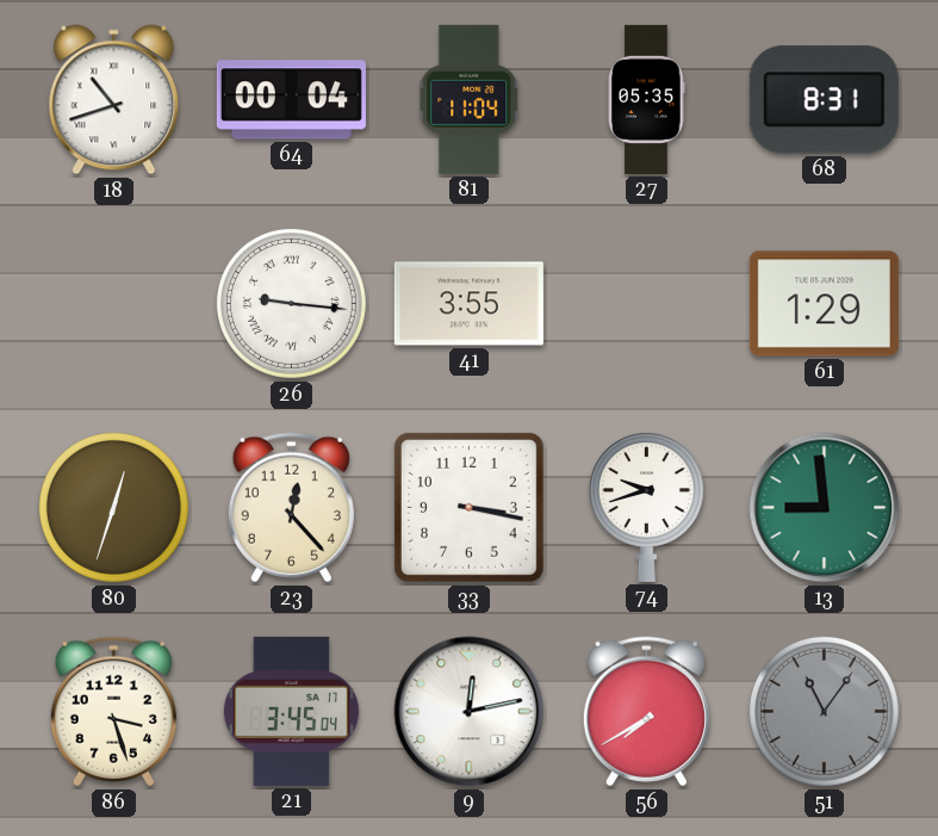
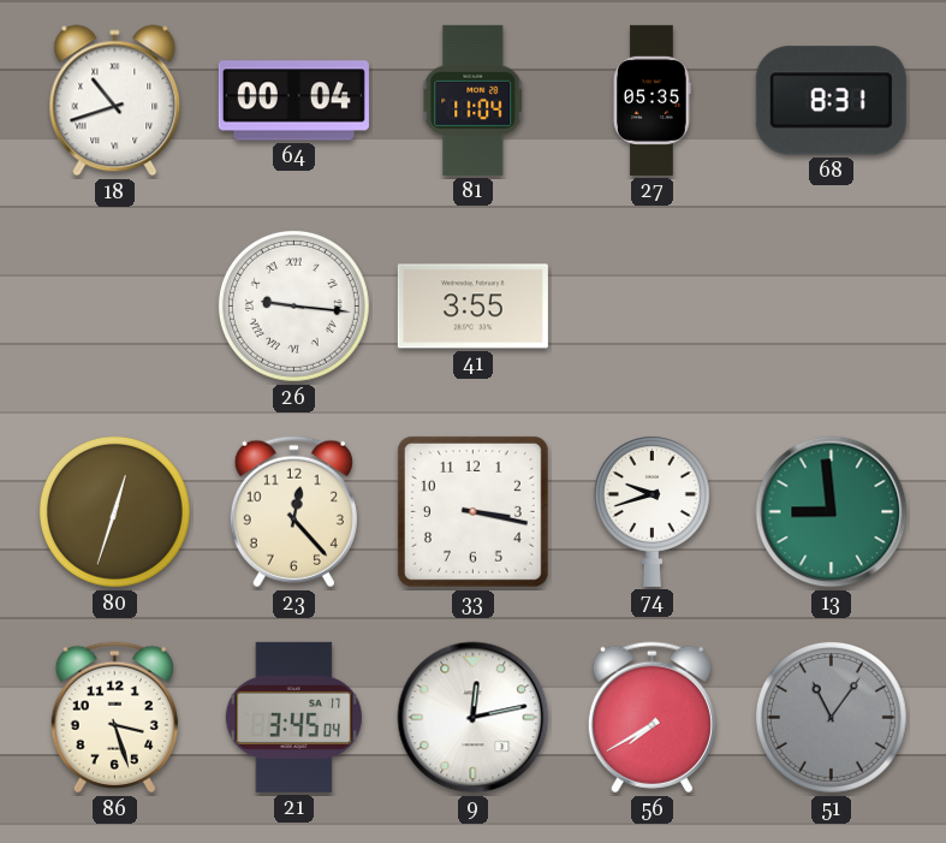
61: 1:29 -> none
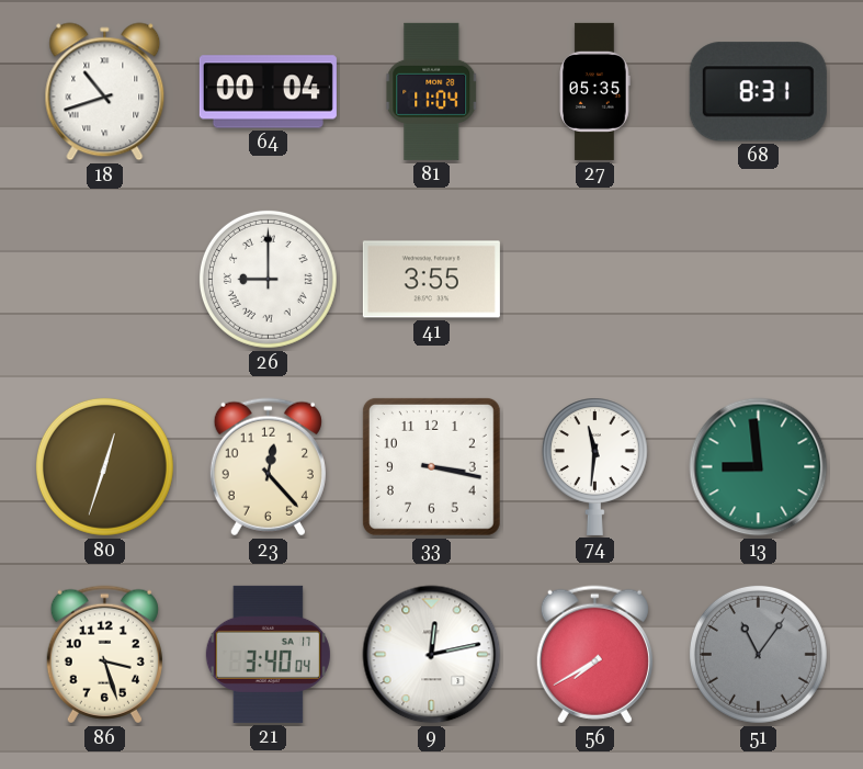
26: 9:16 -> 9:00
74: 9:42 -> 11:31
21: 3:45 -> 3:40
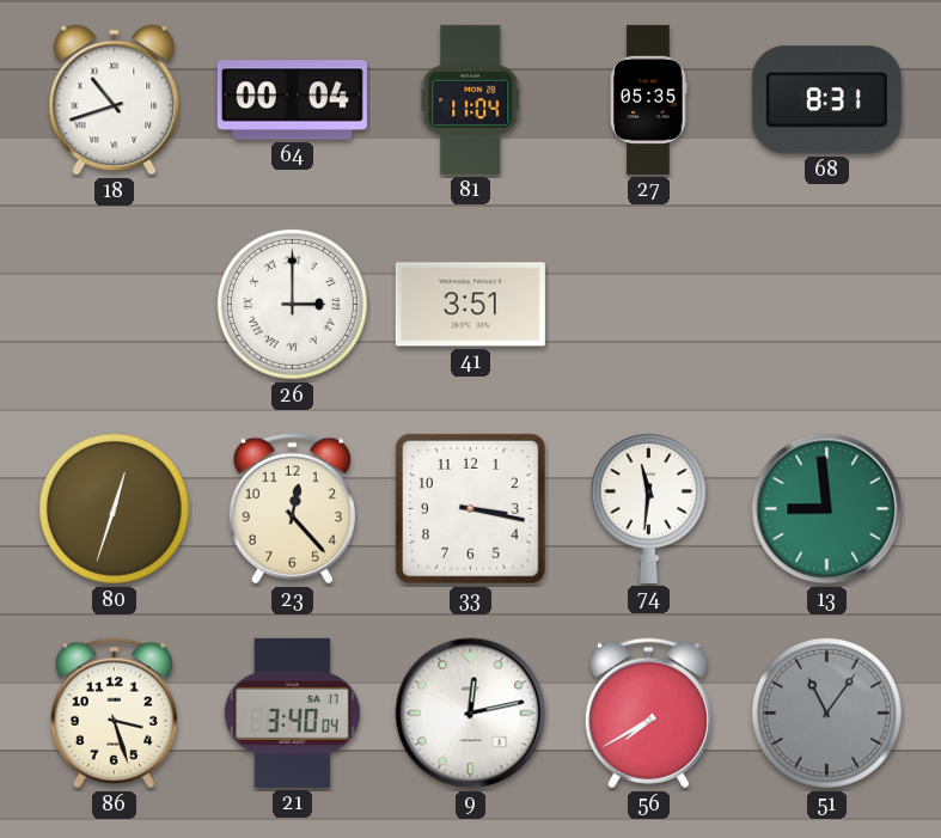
26: 9:00 -> 3:00
41: 3:55 -> 3:51
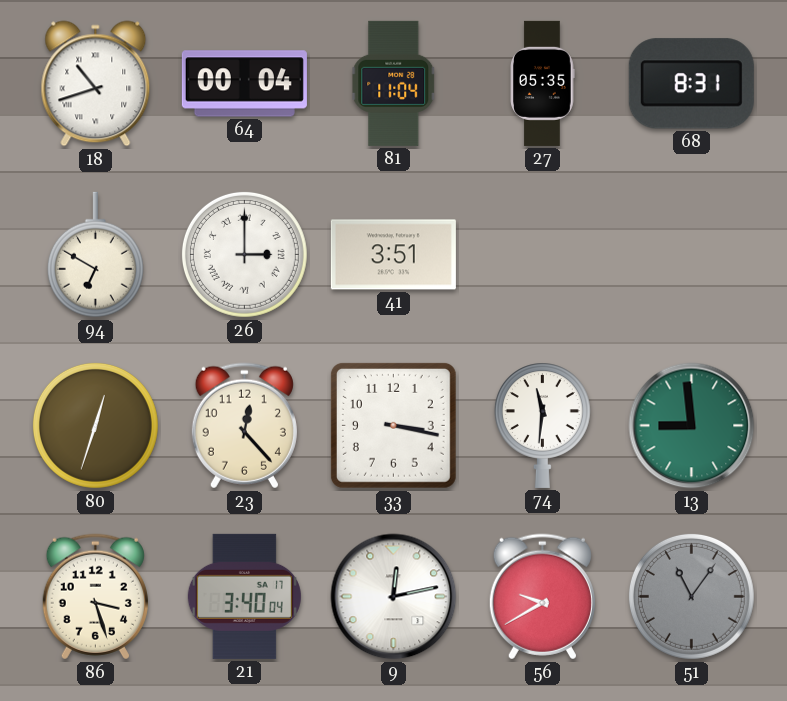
94: none -> 6:50
56: 7:40 -> 9:40
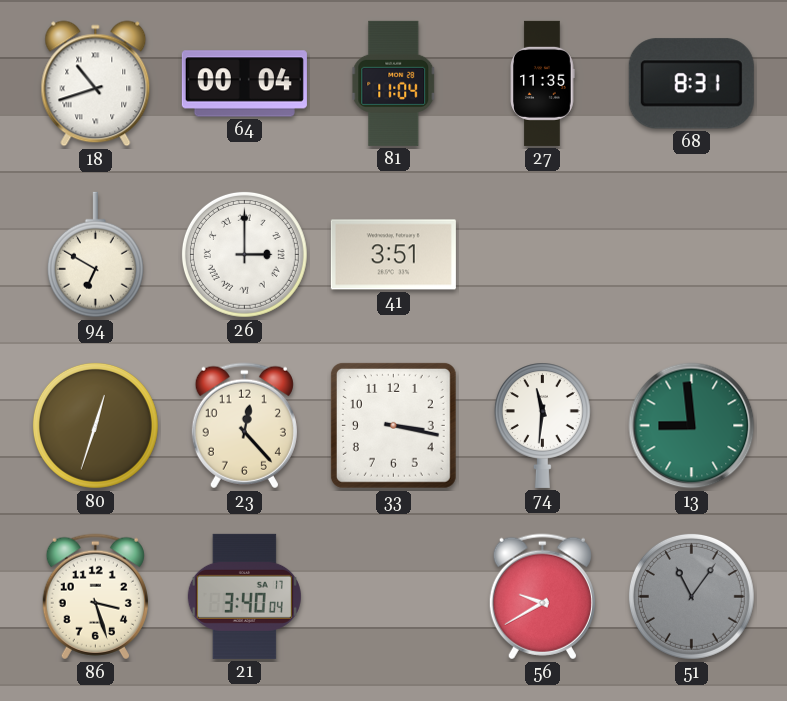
27: 05:35 -> 11:35
9: 12:13 -> none
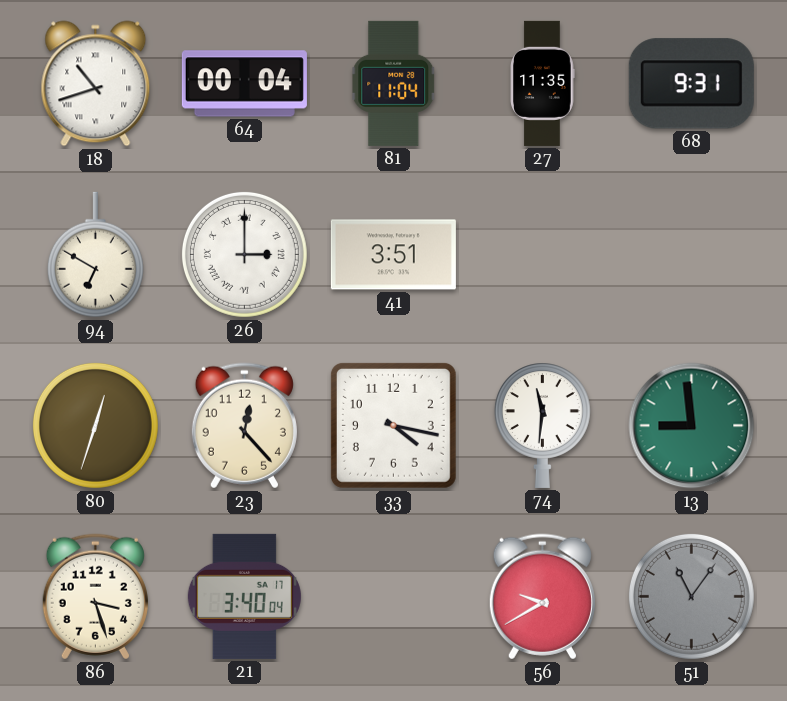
68: 8:31 -> 9:31
33: 3:17 -> 4:17
